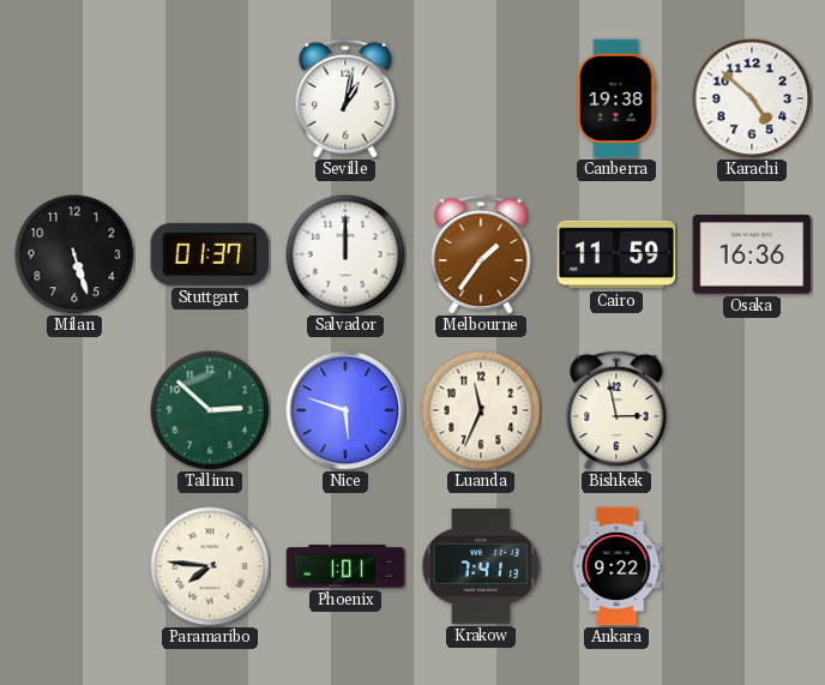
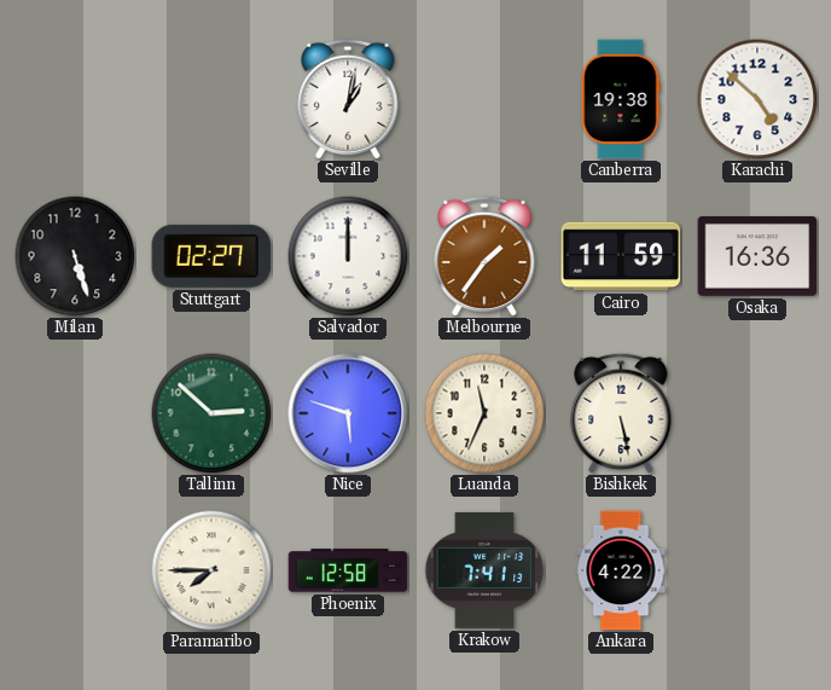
Stuttgart: 01:37 -> 02:27
Bishkek: 2:58 -> 5:28
Paramaribo: 7:46 -> 7:45
Phoenix: 1:01 -> 12:58
Ankara: 9:22 -> 4:22
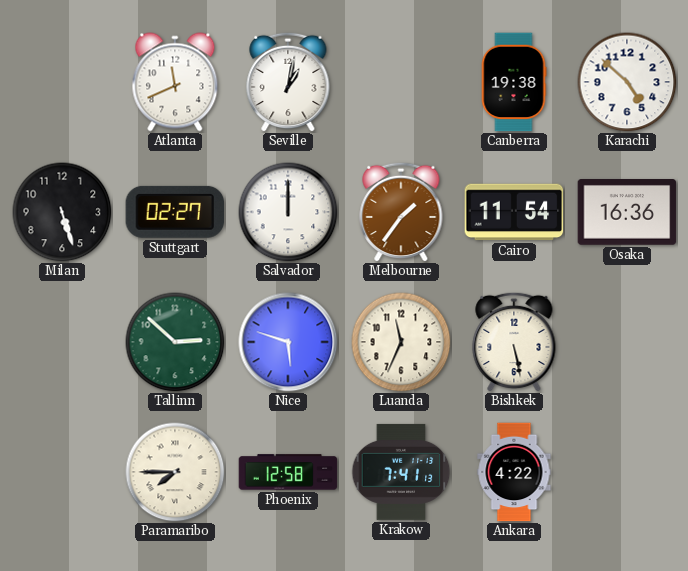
Atlanta: none -> 11:41
Cairo: 11:59 -> 11:54
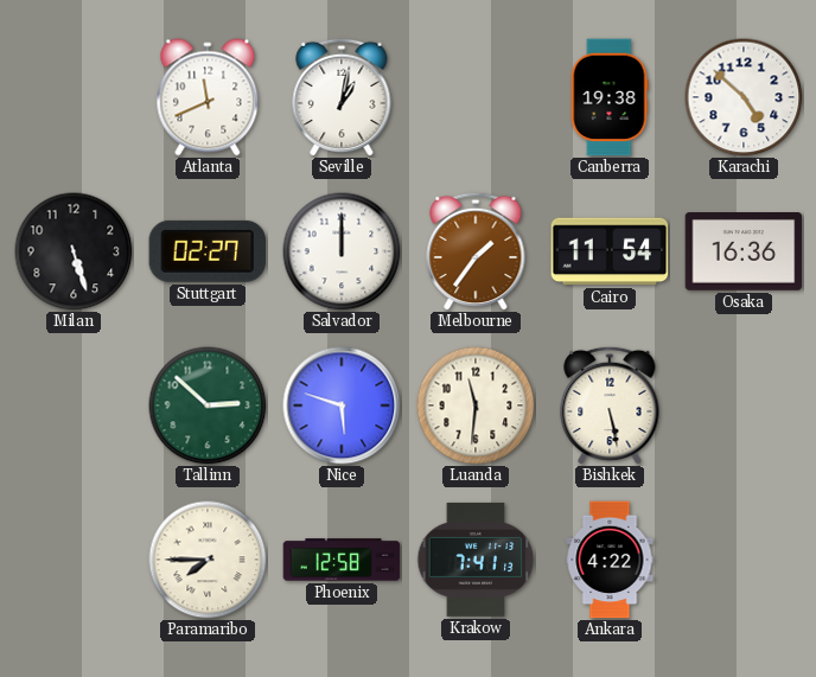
Luanda: 11:34 -> 11:31
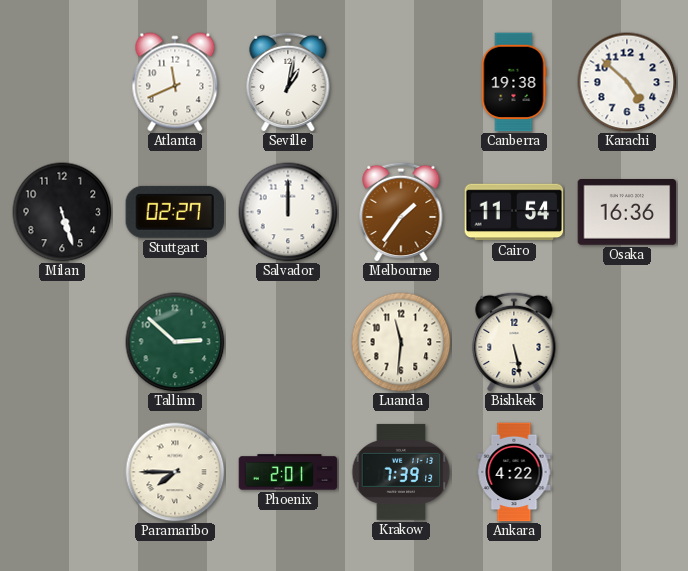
Nice: 5:48 -> none
Phoenix: 12:58 -> 2:01
Krakow: 7:41 -> 7:39
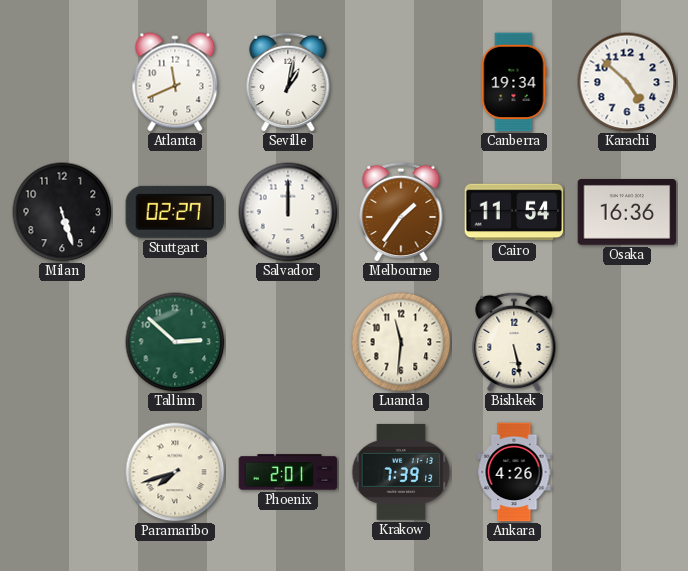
Canberra: 19:38 -> 19:34
Paramaribo: 7:45 -> 7:42
Ankara: 4:22 -> 4:26
